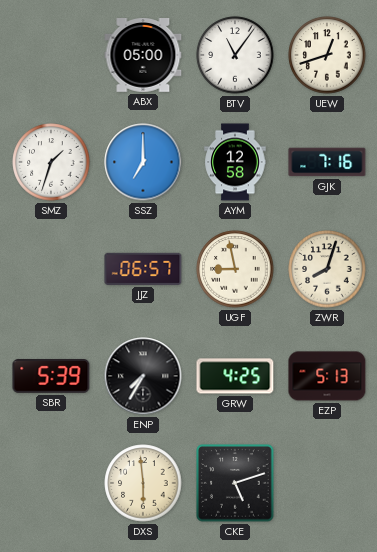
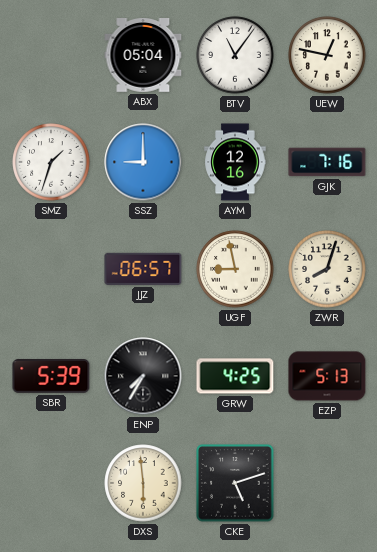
ABX: 05:00 -> 05:04
UEW: 12:42 -> 12:47
SSZ: 7:00 -> 9:00
AYM: 12:58 -> 12:16
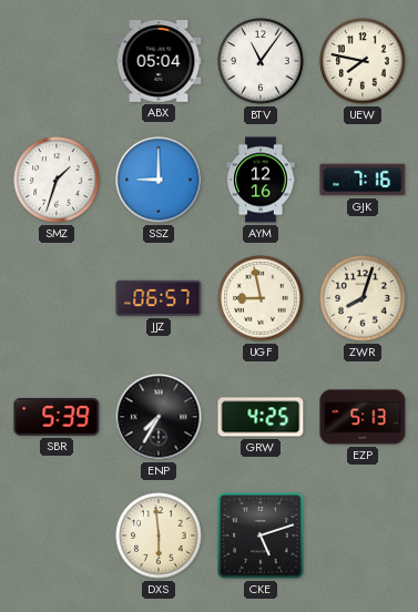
UEW: 12:47 -> 7:47
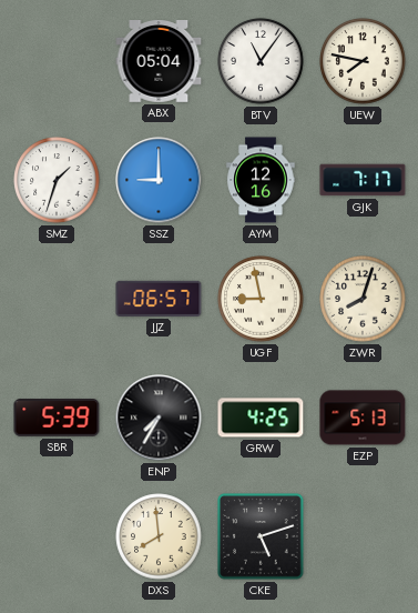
GJK: 7:16 -> 7:17
DXS: 5:59 -> 7:59
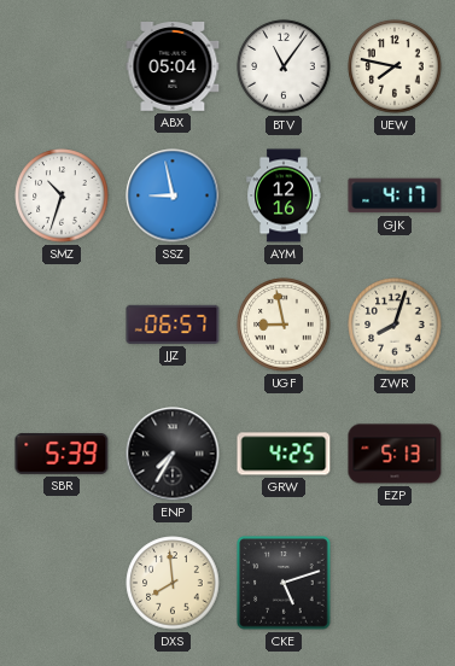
SMZ: 1:33 -> 10:33
SSZ: 9:00 -> 8:58
GJK: 7:17 -> 4:17
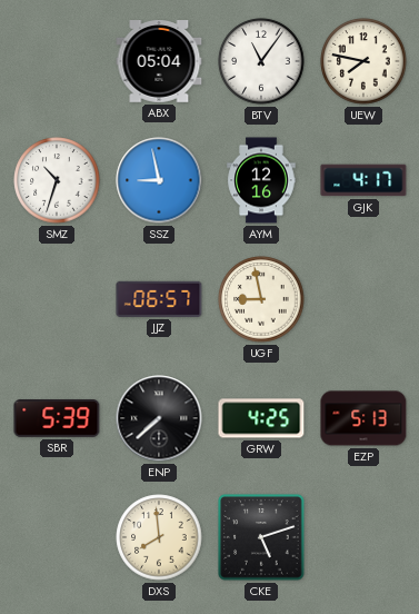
ZWR: 8:03 -> none
ENP: 7:35 -> 7:38
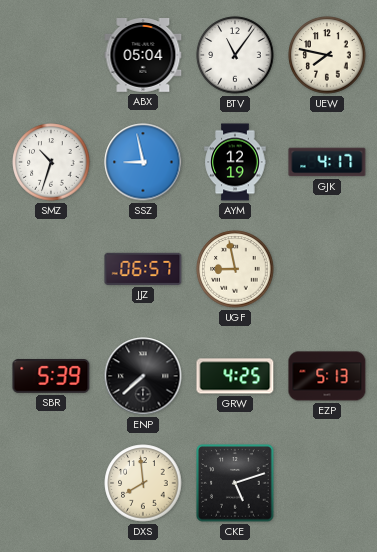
AYM: 12:16 -> 12:19
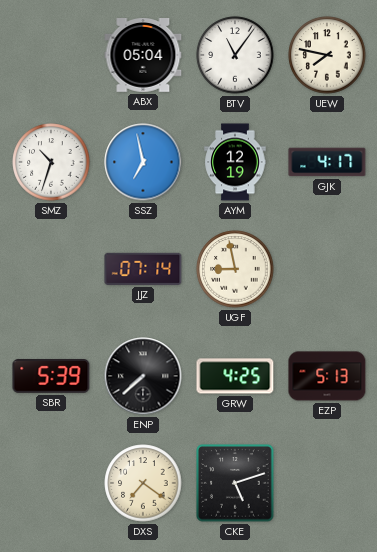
SSZ: 8:58 -> 6:58
JJZ: 06:57 -> 07:14
DXS: 7:59 -> 7:21
